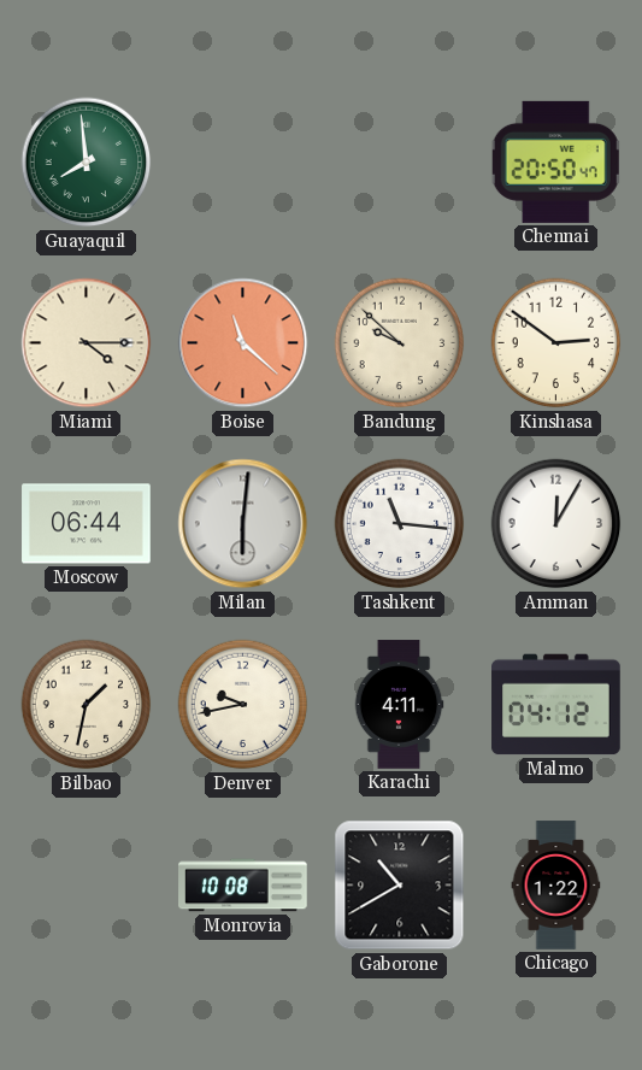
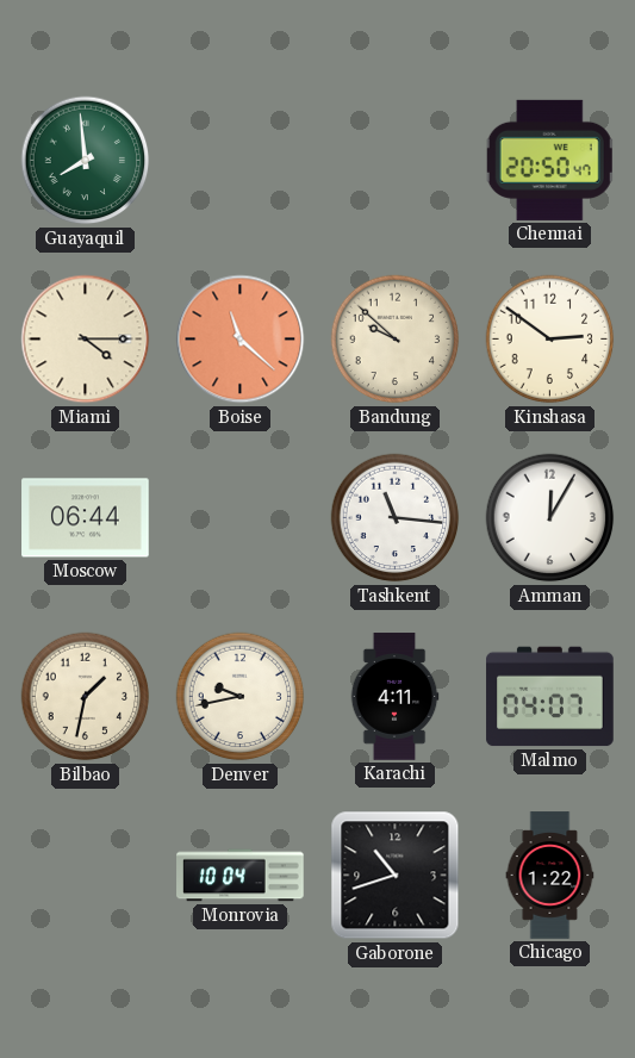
Milan: 6:01 -> none
Malmo: 04:12 -> 04:07
Monrovia: 10:08 -> 10:04
Gaborone: 10:40 -> 10:42
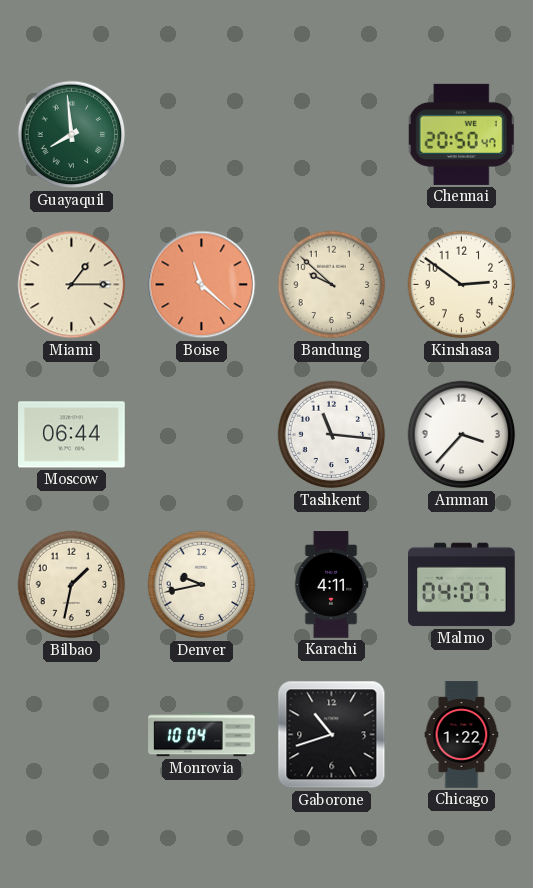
Miami: 4:15 -> 1:15
Amman: 12:05 -> 3:37
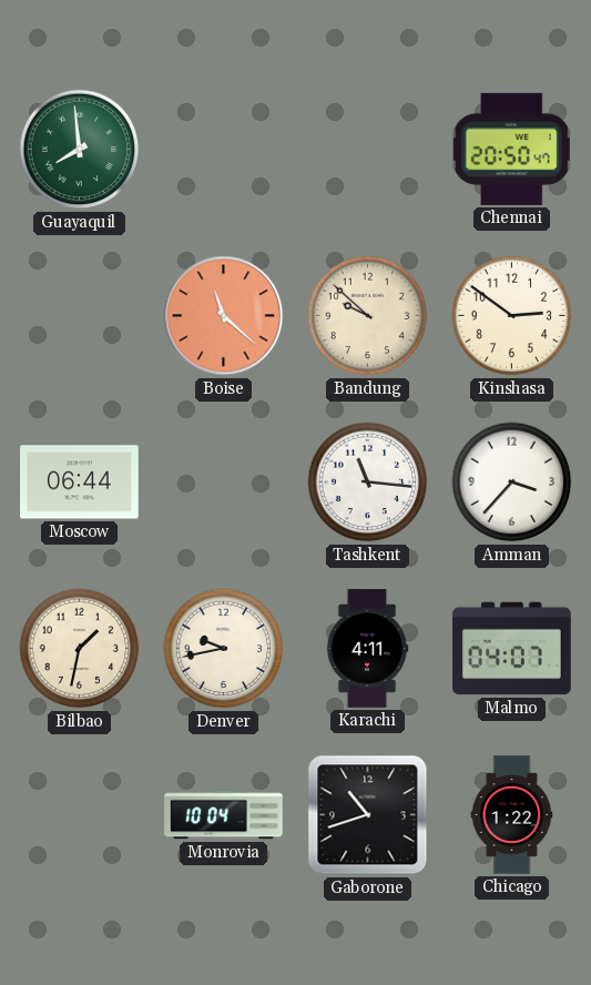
Miami: 1:15 -> none
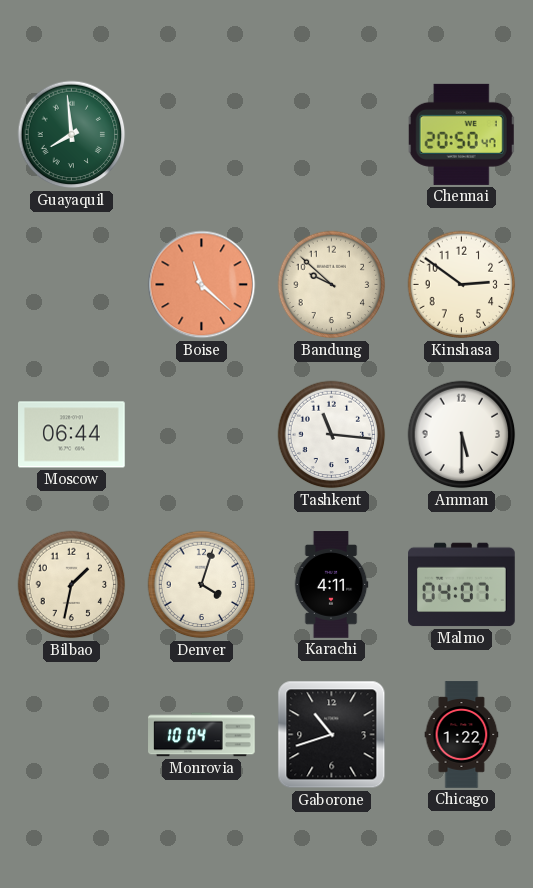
Amman: 3:37 -> 5:30
Denver: 9:43 -> 4:03
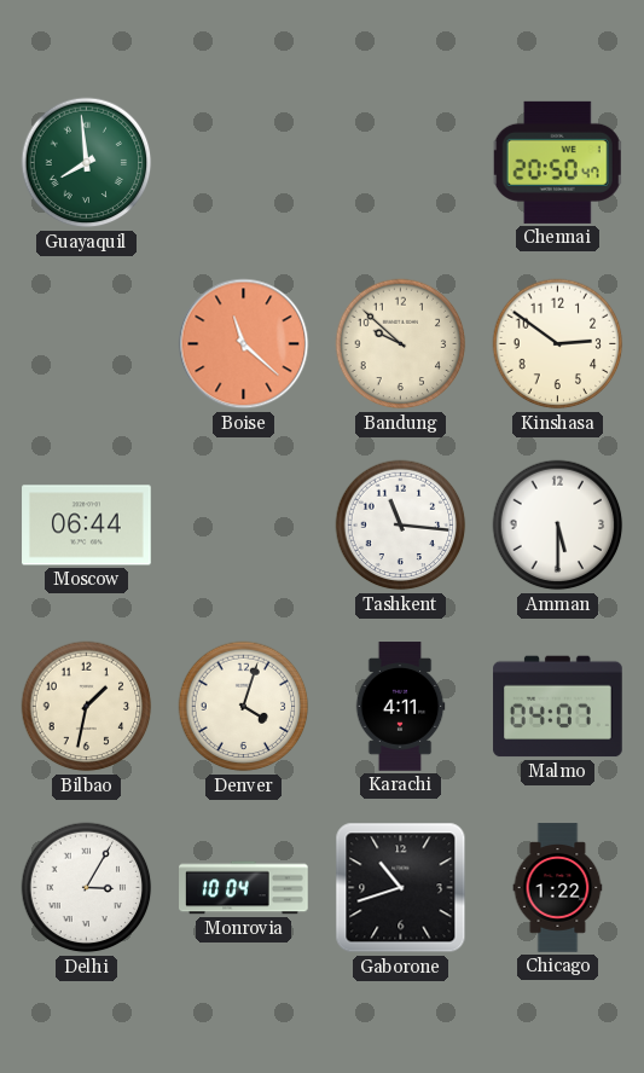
Delhi: none -> 3:05
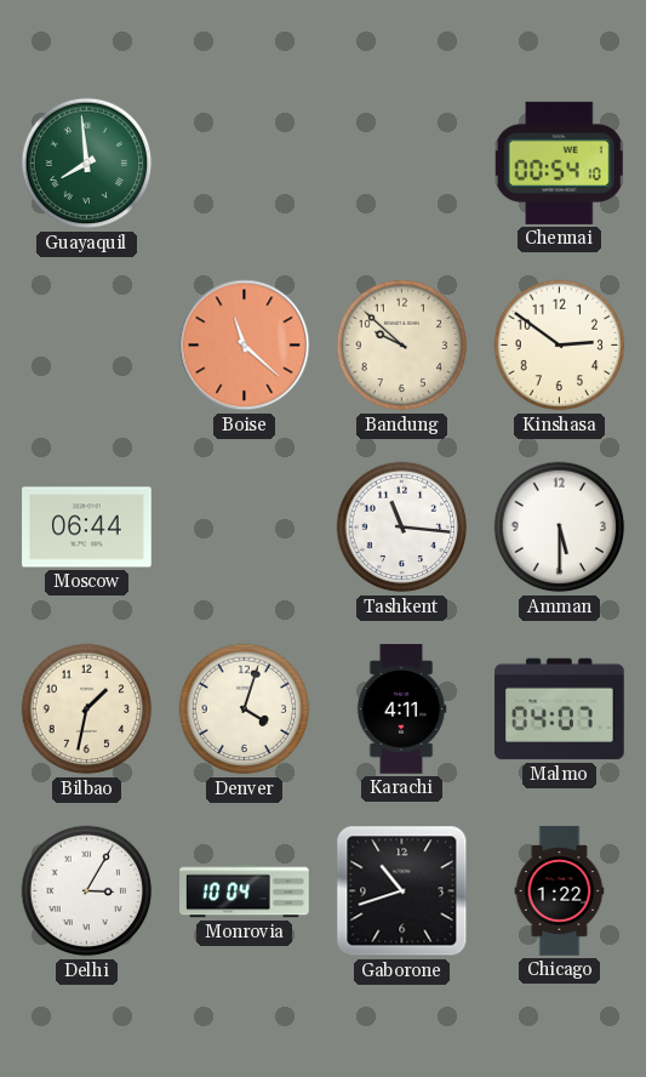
Chennai: 20:50 -> 00:54
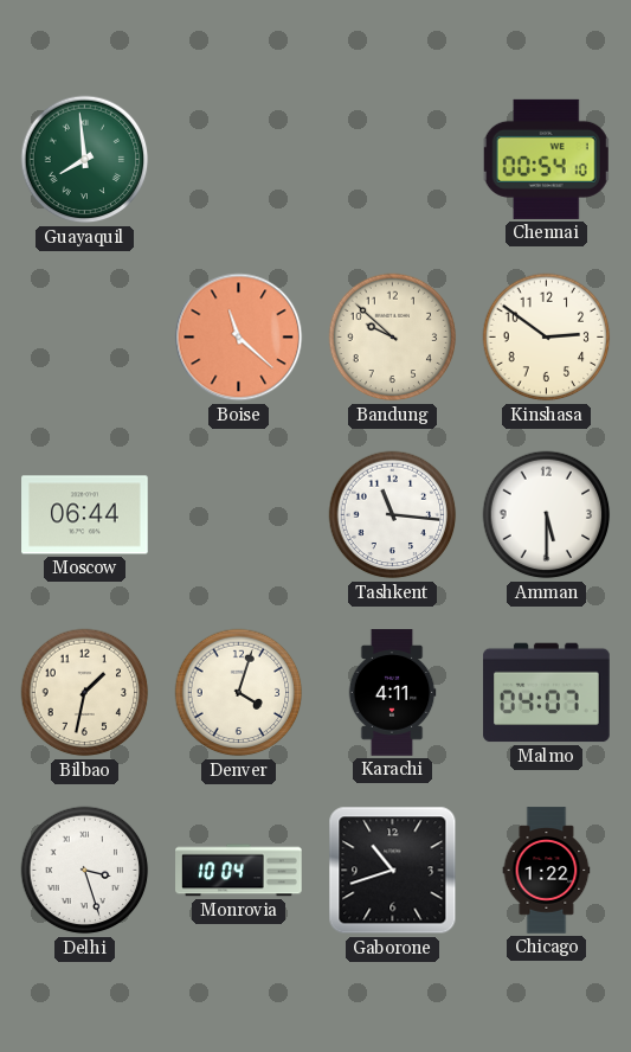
Delhi: 3:05 -> 3:27
